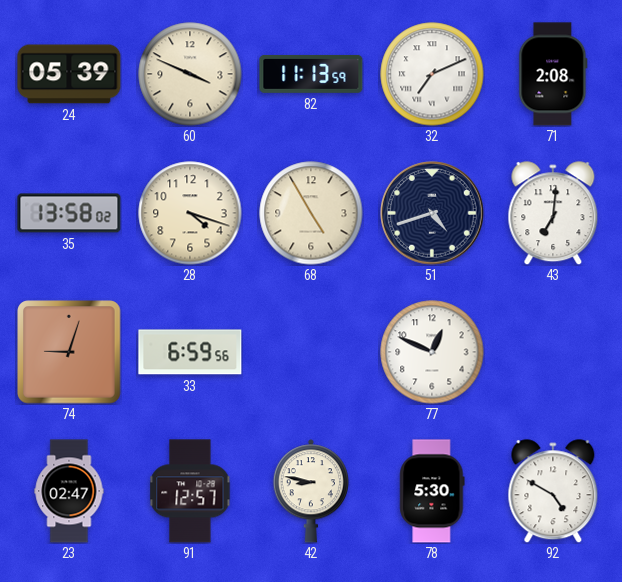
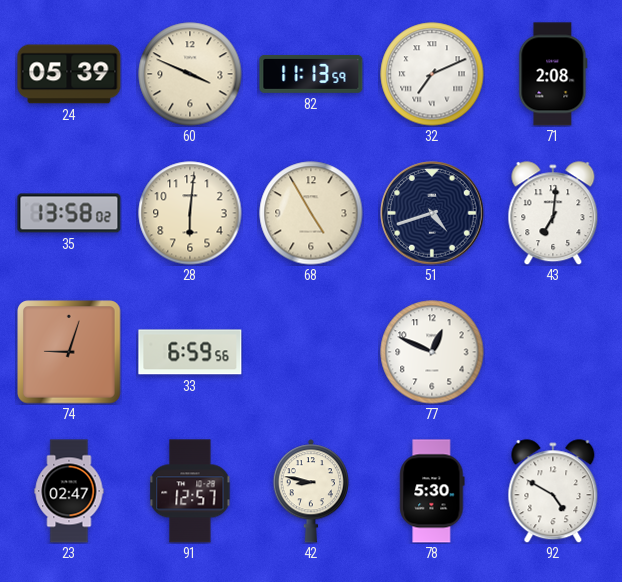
28: 4:18 -> 6:01
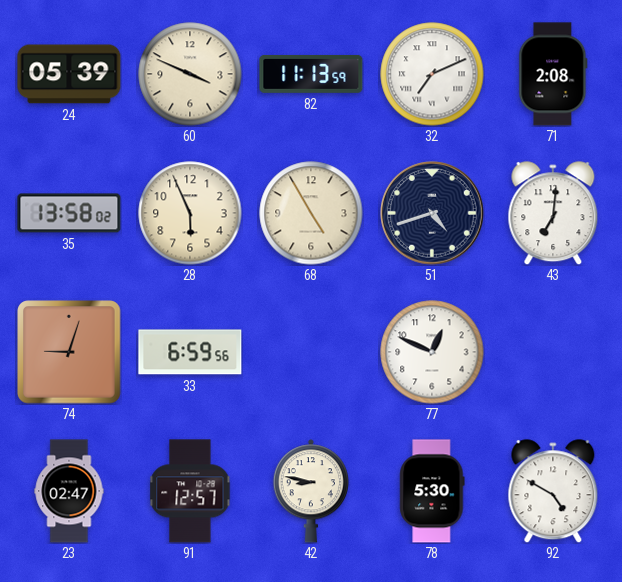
28: 6:01 -> 5:56
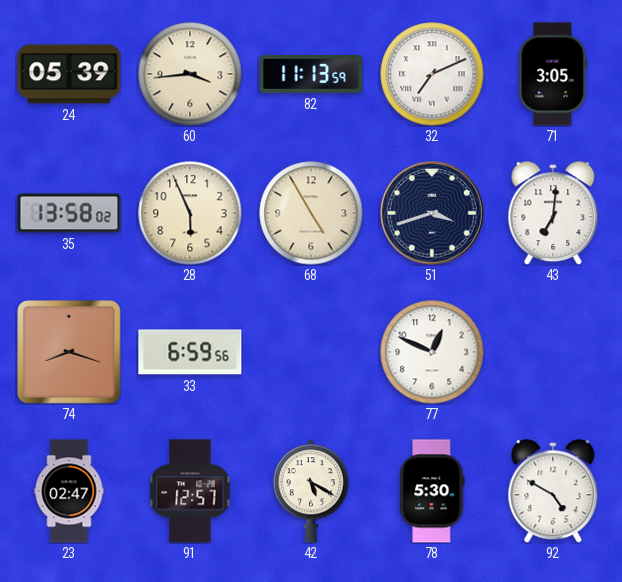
60: 3:49 -> 3:44
71: 2:08 -> 3:05
51: 4:42 -> 3:42
74: 9:03 -> 8:18
42: 8:47 -> 5:20
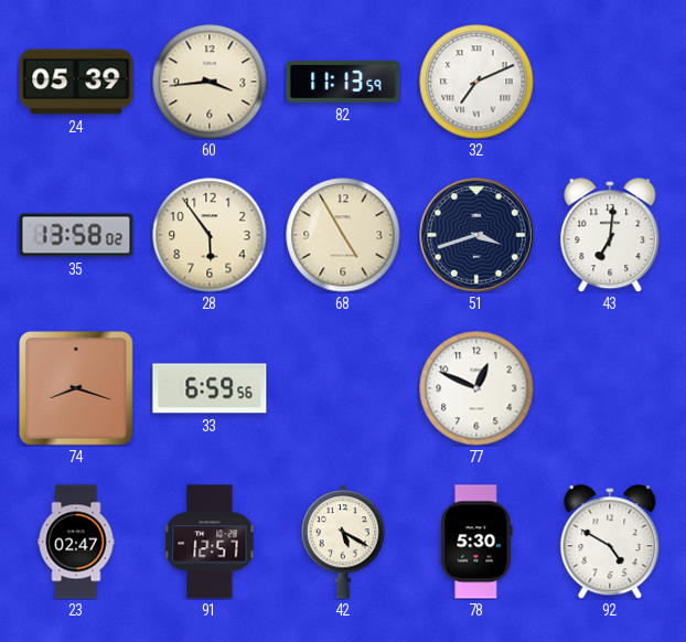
71: 3:05 -> none
28: 5:56 -> 5:54
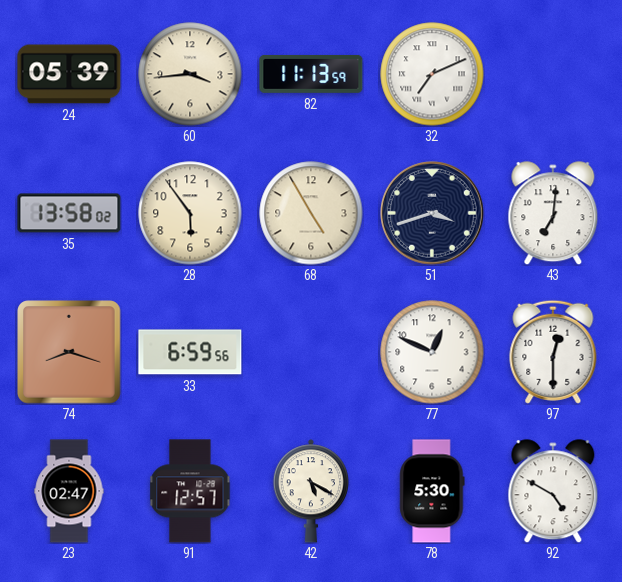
97: none -> 12:30
